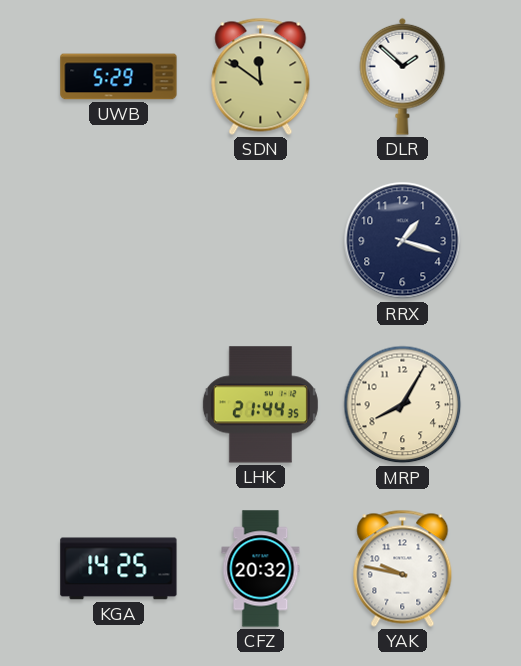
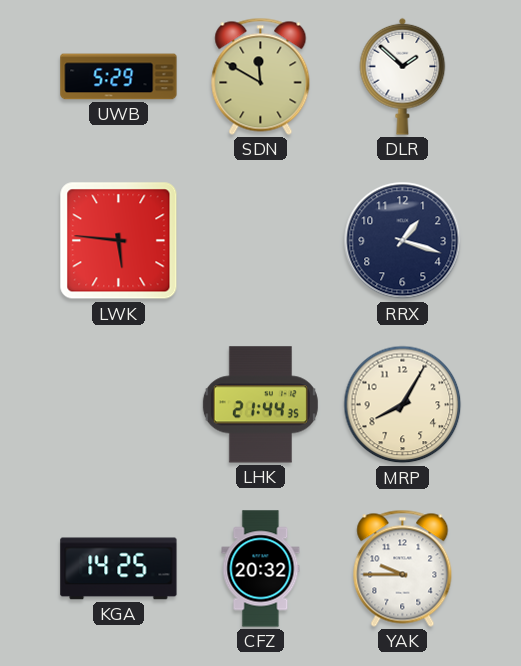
SDN: 11:51 -> 11:50
LWK: none -> 5:46
YAK: 9:47 -> 9:45
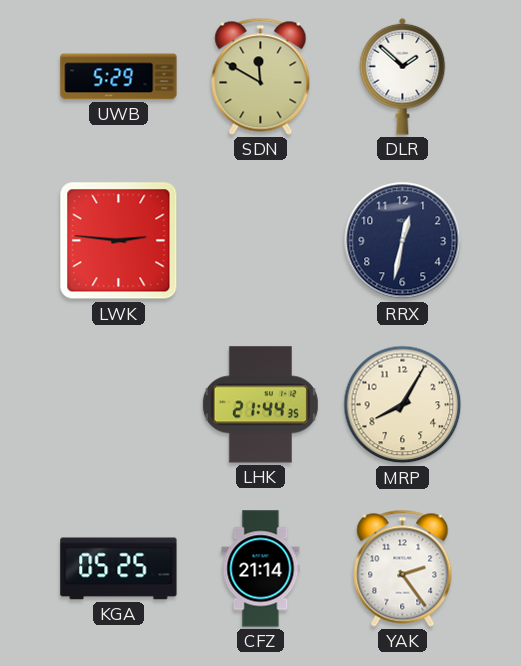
LWK: 5:46 -> 2:46
RRX: 1:18 -> 12:32
KGA: 14:25 -> 05:25
CFZ: 20:32 -> 21:14
YAK: 9:45 -> 2:24
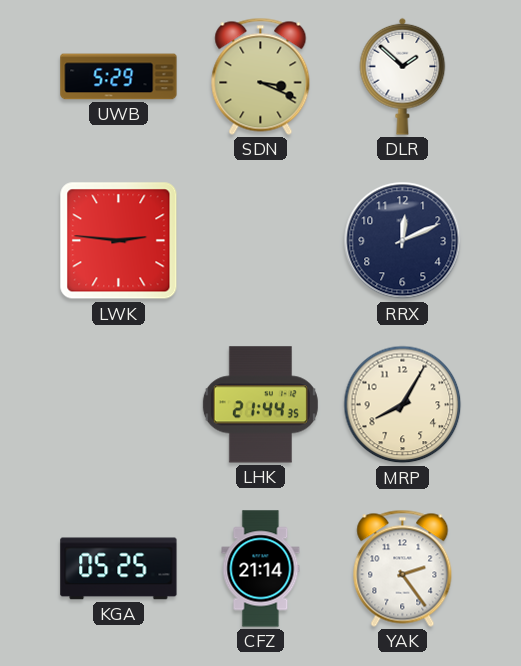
SDN: 11:50 -> 3:19
RRX: 12:32 -> 12:11
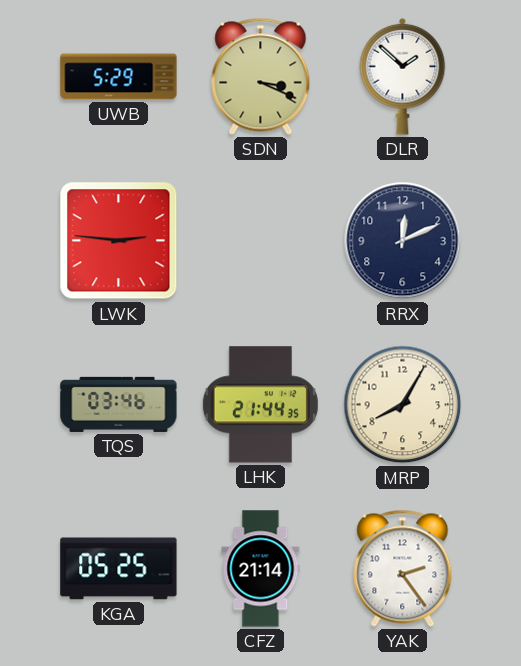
TQS: none -> 03:46
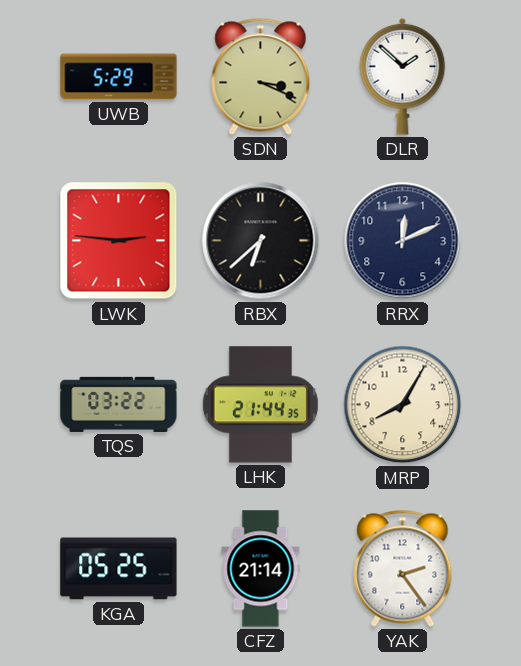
RBX: none -> 6:38
TQS: 03:46 -> 03:22
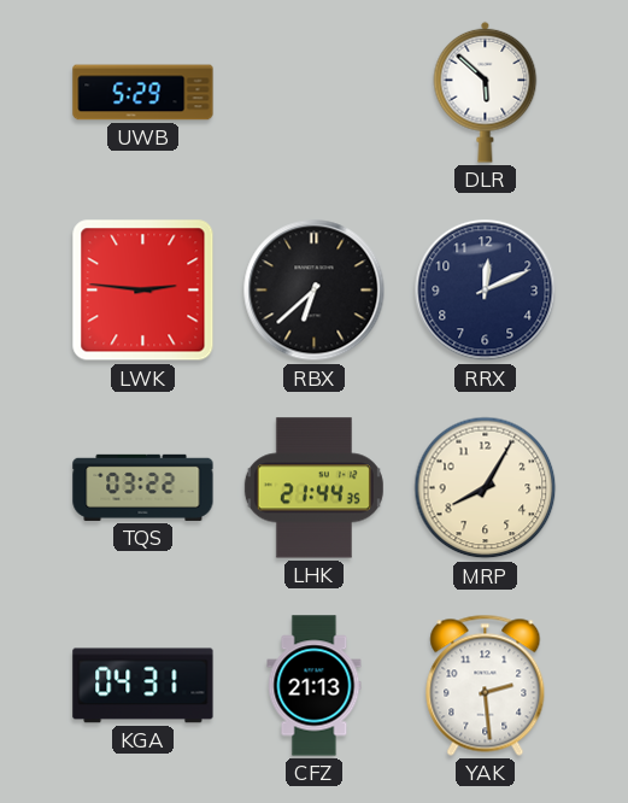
SDN: 3:19 -> none
DLR: 1:52 -> 5:52
KGA: 05:25 -> 04:31
CFZ: 21:14 -> 21:13
YAK: 2:24 -> 2:29
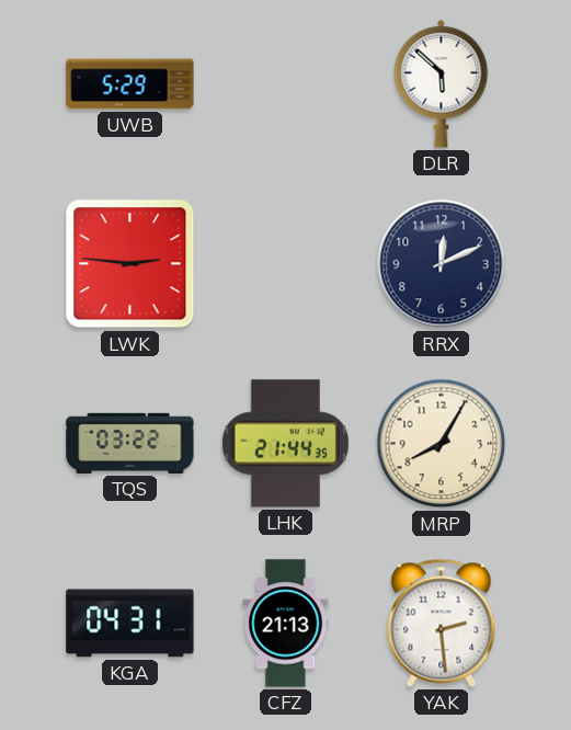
RBX: 6:38 -> none
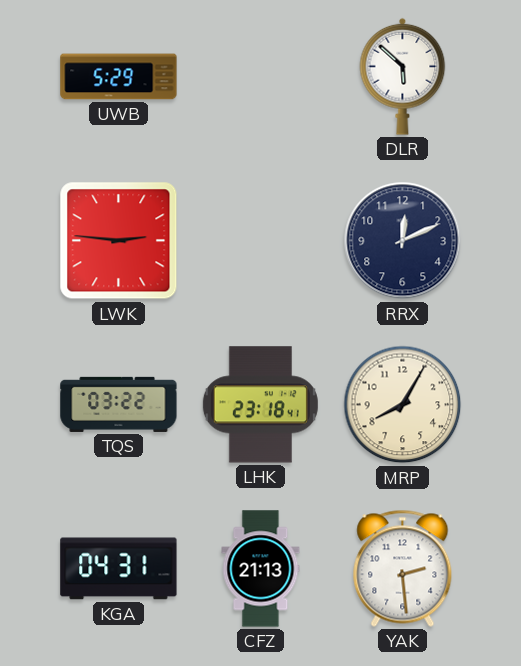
LHK: 21:44 -> 23:18
